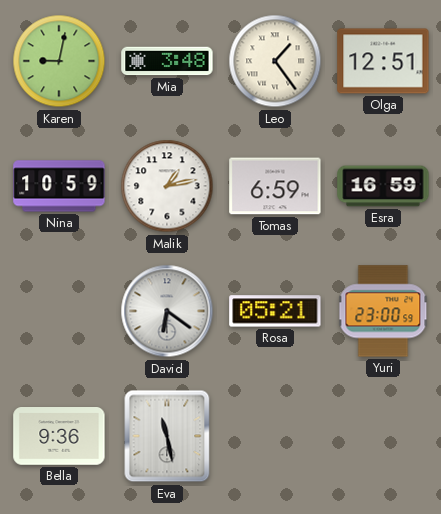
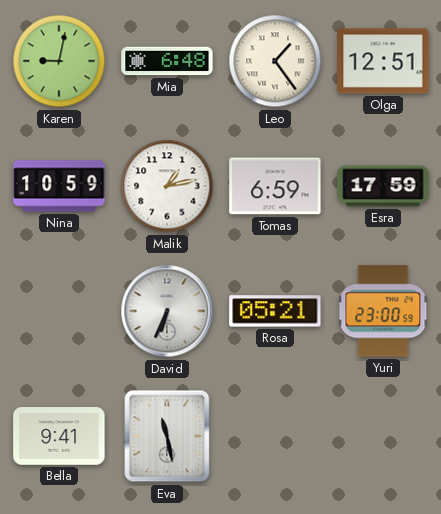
Mia: 3:48 -> 6:48
Esra: 16:59 -> 17:59
David: 6:21 -> 6:34
Bella: 9:36 -> 9:41
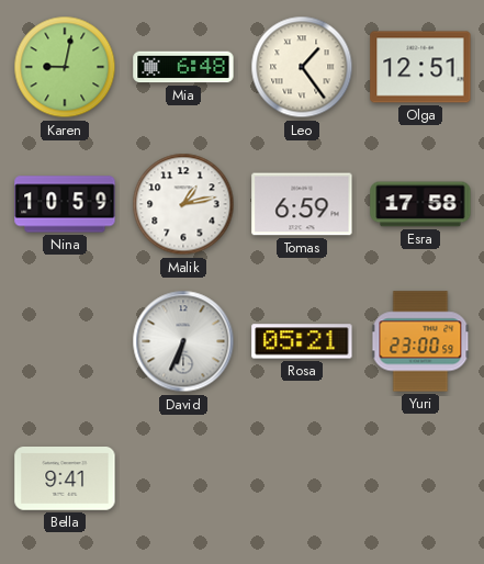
Esra: 17:59 -> 17:58
Eva: 11:28 -> none
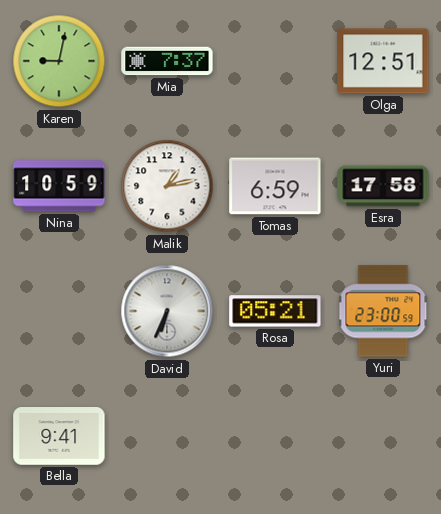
Mia: 6:48 -> 7:37
Leo: 1:24 -> none
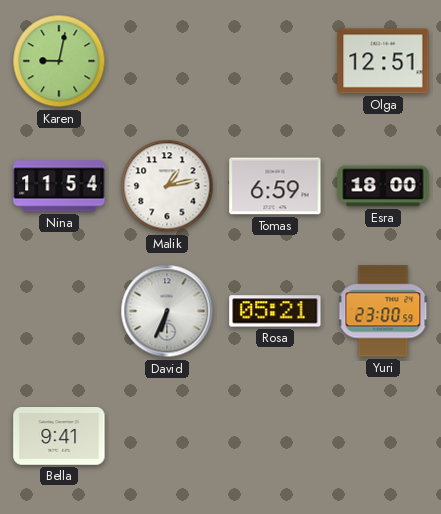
Mia: 7:37 -> none
Nina: 10:59 -> 11:54
Esra: 17:58 -> 18:00
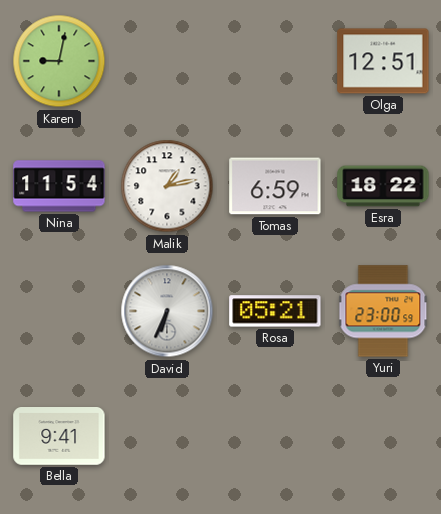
Esra: 18:00 -> 18:22
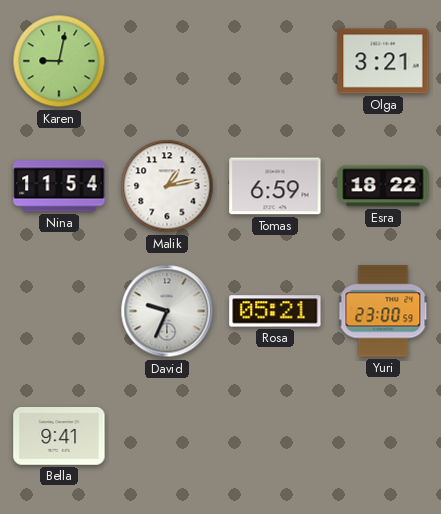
Olga: 12:51 -> 3:21
David: 6:34 -> 9:34
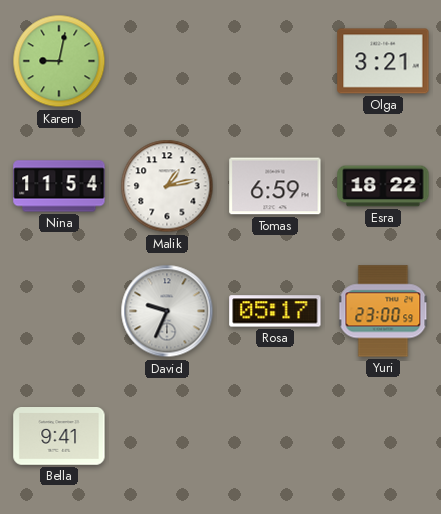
Rosa: 05:21 -> 05:17
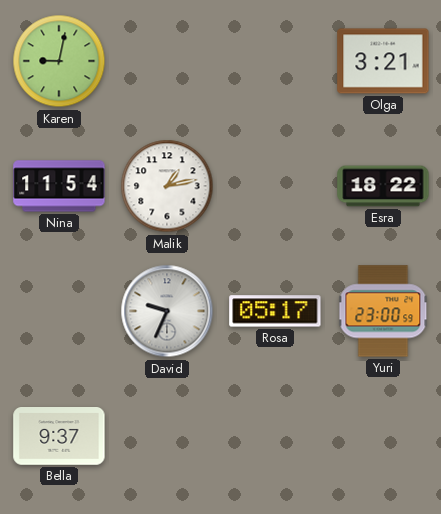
Tomas: 6:59 -> none
Bella: 9:41 -> 9:37
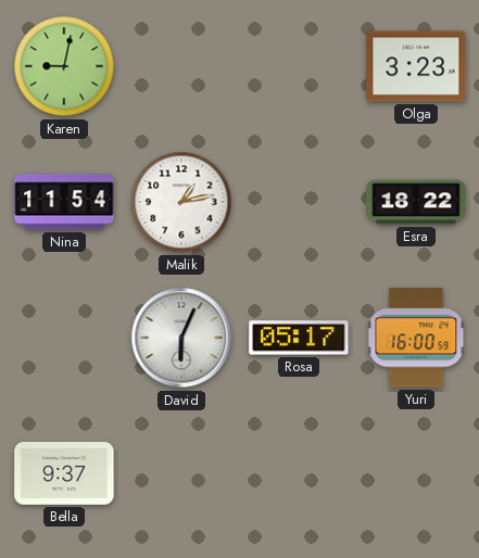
Olga: 3:21 -> 3:23
David: 9:34 -> 6:04
Yuri: 23:00 -> 16:00
